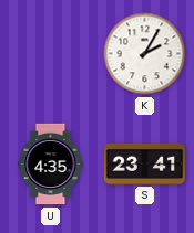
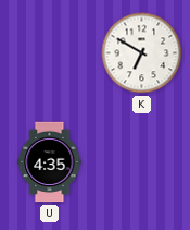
K: 2:05 -> 6:50
S: 23:41 -> none
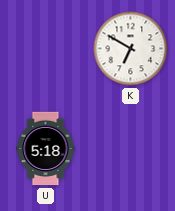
U: 4:35 -> 5:18
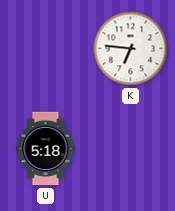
K: 6:50 -> 6:46
